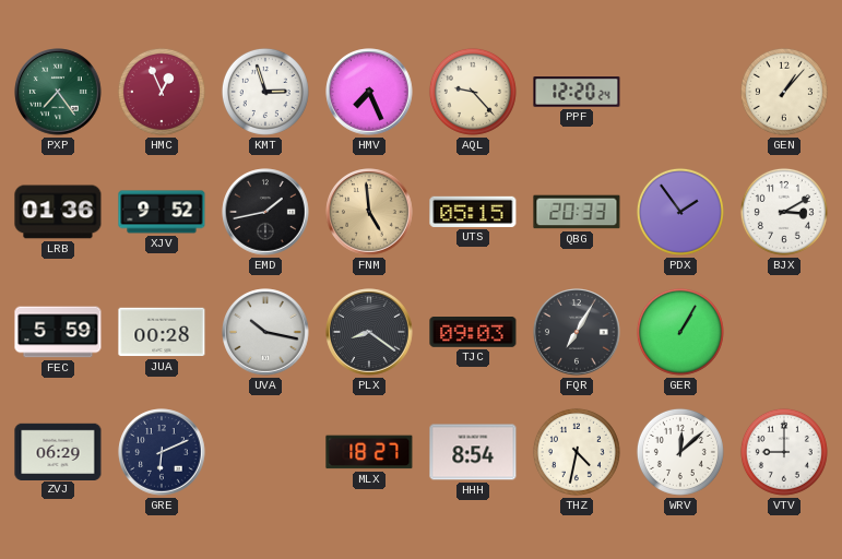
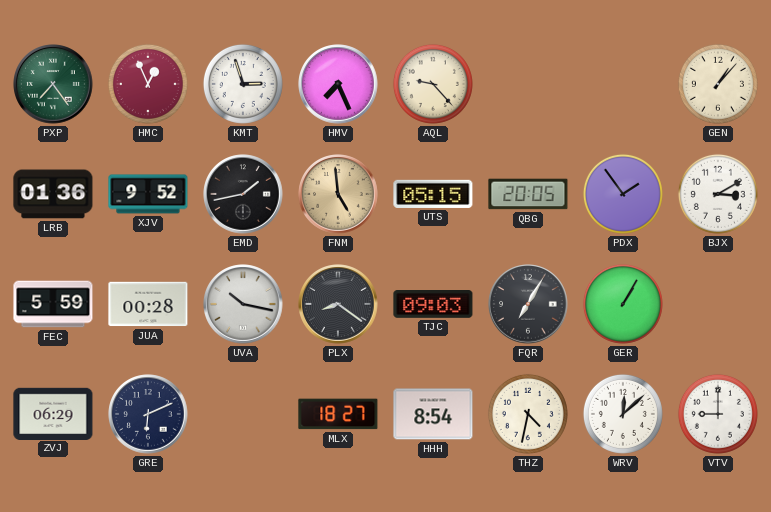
PPF: 12:20 -> none
QBG: 20:33 -> 20:05
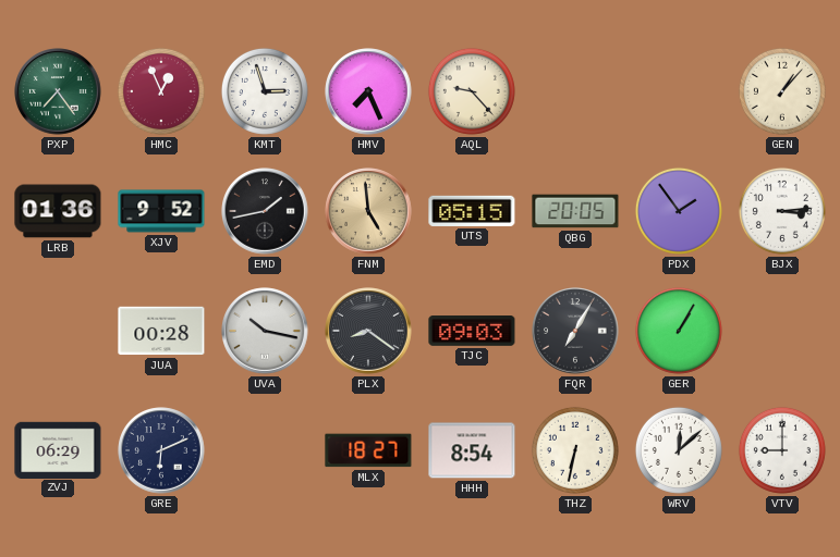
BJX: 3:10 -> 3:14
FEC: 5:59 -> none
THZ: 4:32 -> 6:32
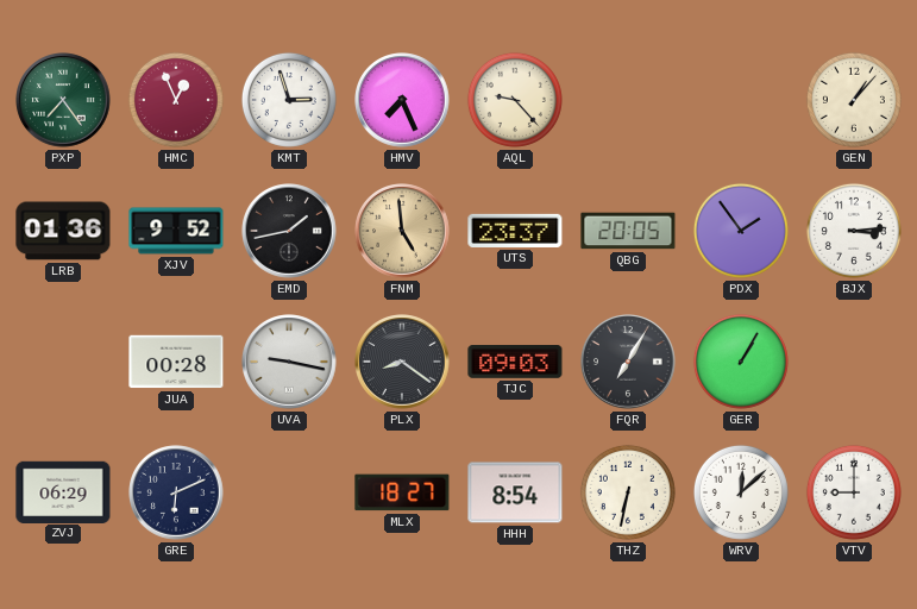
UTS: 05:15 -> 23:37
UVA: 10:17 -> 9:17
